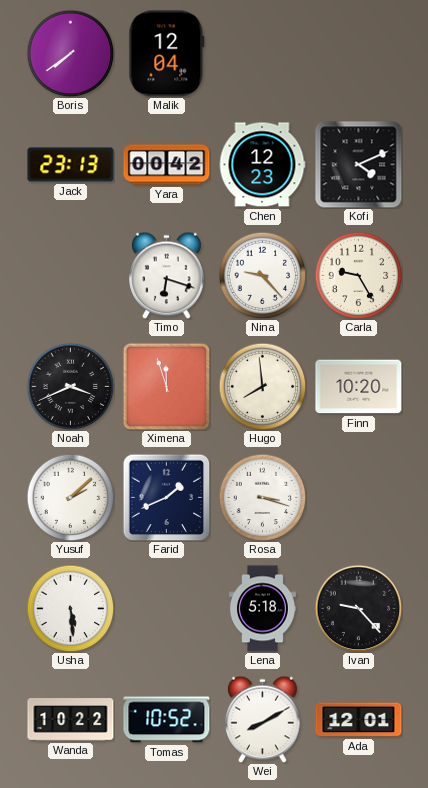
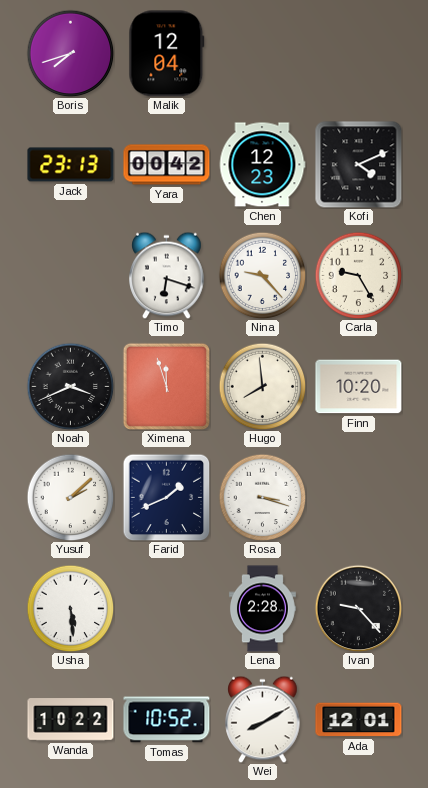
Boris: 7:39 -> 7:42
Lena: 5:18 -> 2:28
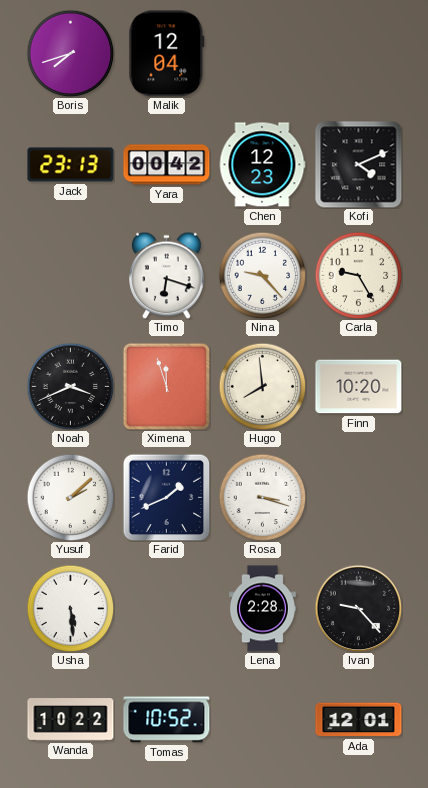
Wei: 8:10 -> none
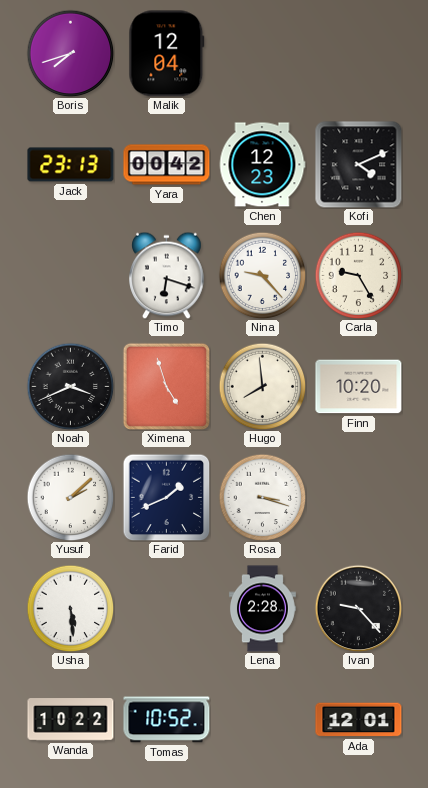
Ximena: 11:57 -> 4:57
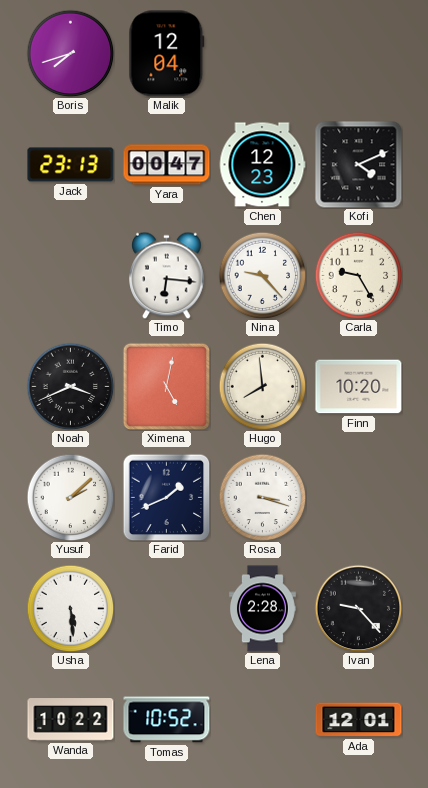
Yara: 00:42 -> 00:47
Timo: 6:18 -> 6:16
Ximena: 4:57 -> 5:02
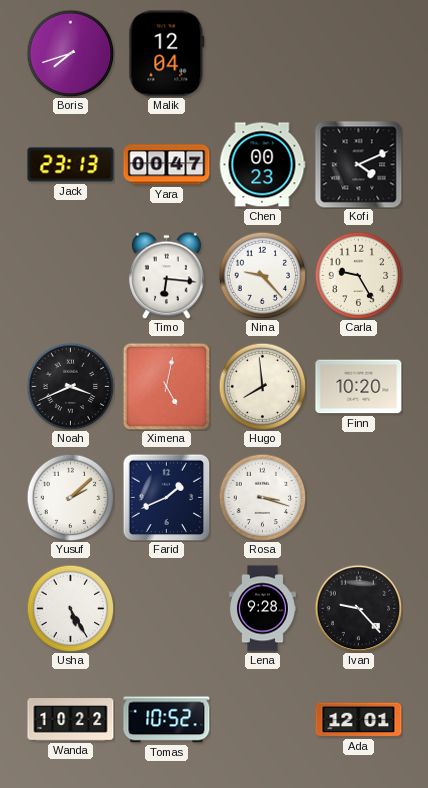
Chen: 12:23 -> 00:23
Usha: 5:29 -> 5:25
Lena: 2:28 -> 9:28
